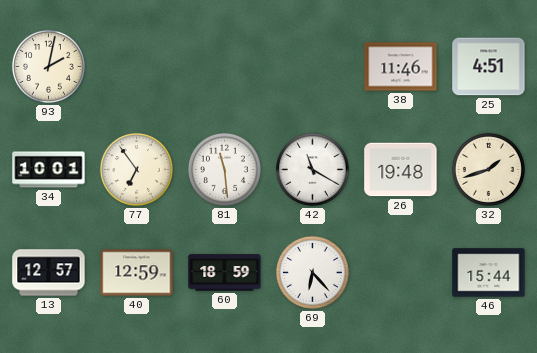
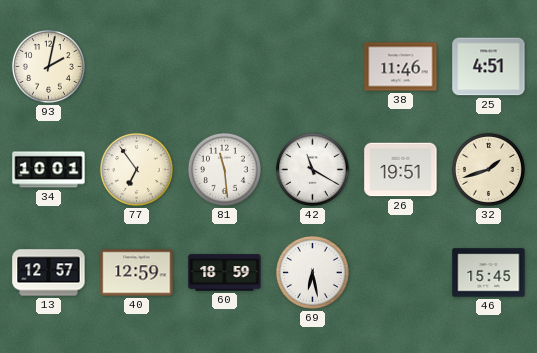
26: 19:48 -> 19:51
69: 6:23 -> 6:28
46: 15:44 -> 15:45
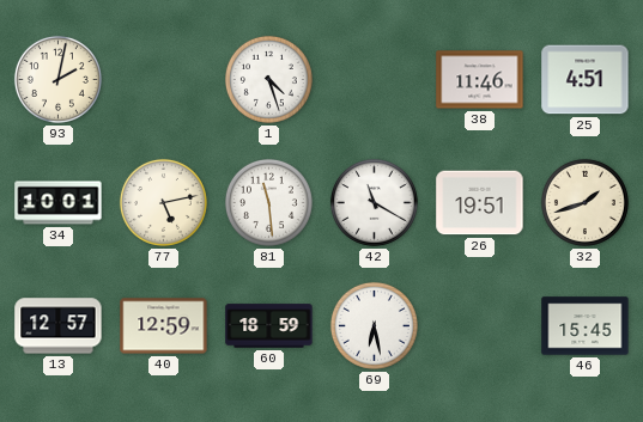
1: none -> 4:27
77: 6:54 -> 5:13
